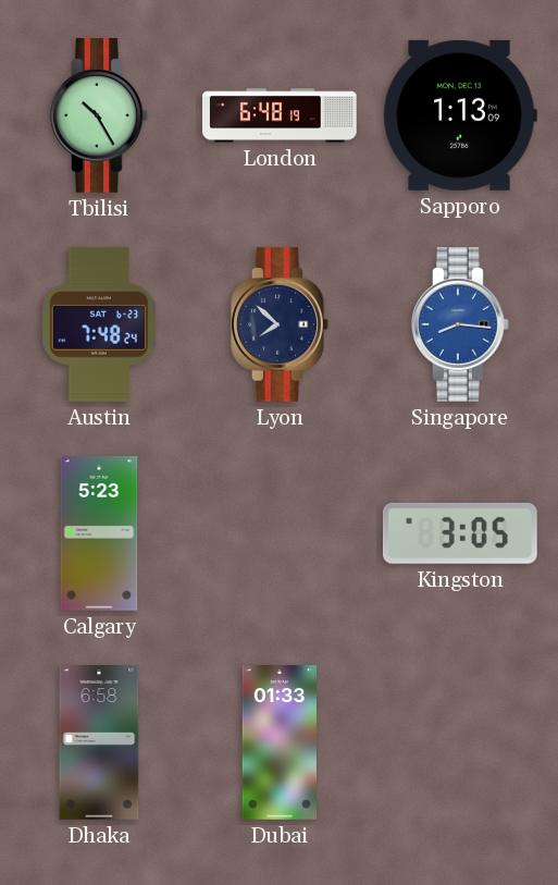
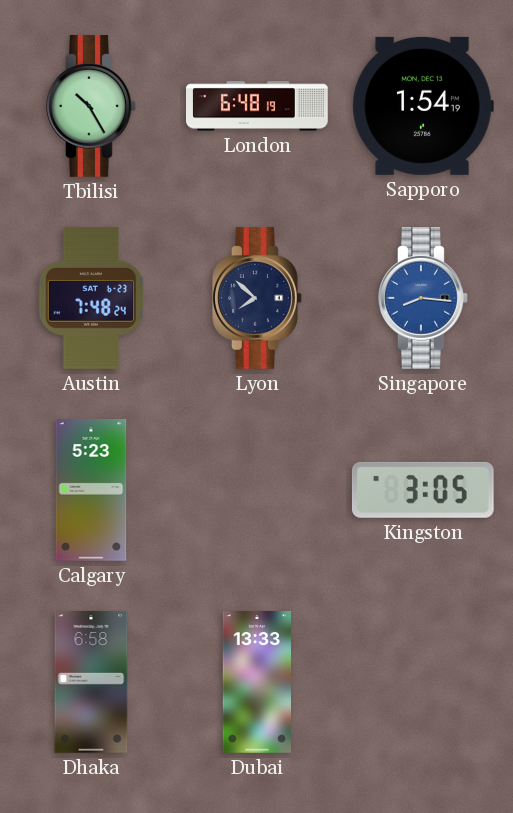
Sapporo: 1:13 -> 1:54
Dubai: 01:33 -> 13:33
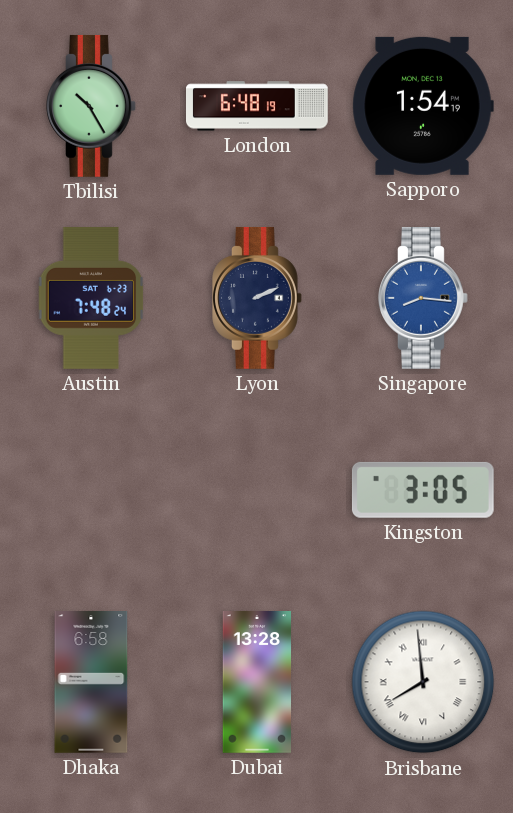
Lyon: 7:52 -> 2:11
Calgary: 5:23 -> none
Dubai: 13:33 -> 13:28
Brisbane: none -> 7:59
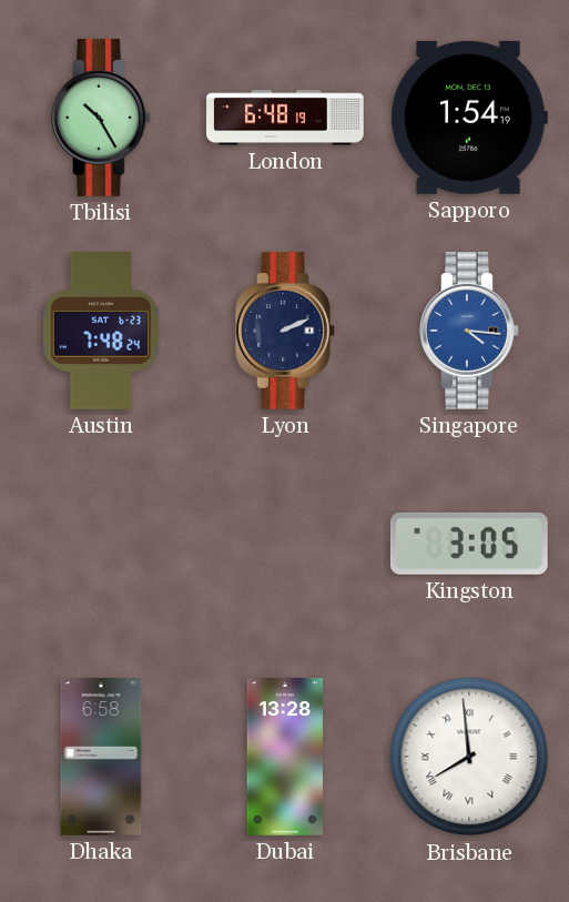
Singapore: 8:16 -> 4:16
